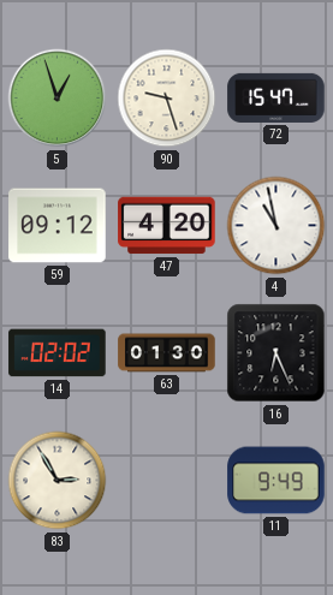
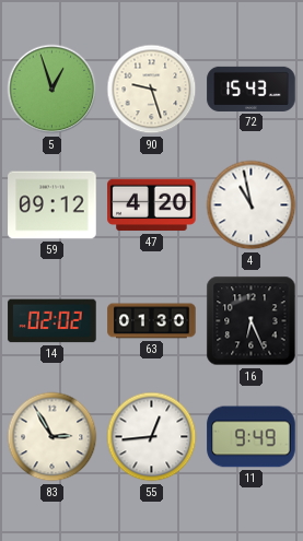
72: 15:47 -> 15:43
55: none -> 12:44
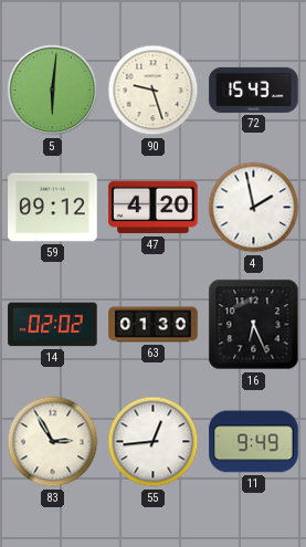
5: 12:57 -> 6:01
4: 10:58 -> 1:58
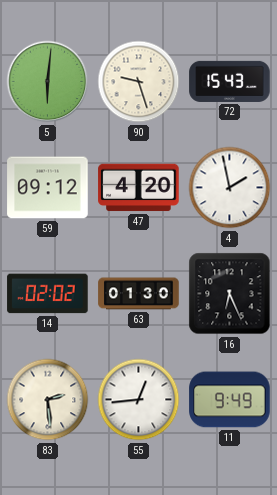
83: 2:55 -> 2:29
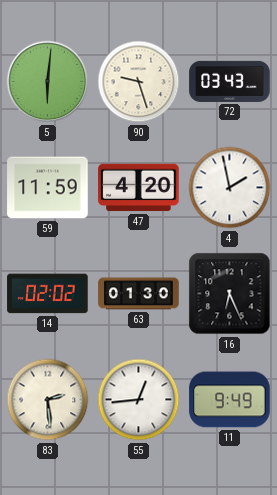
72: 15:43 -> 03:43
59: 09:12 -> 11:59
